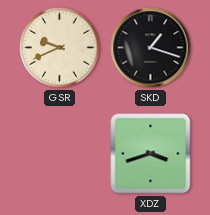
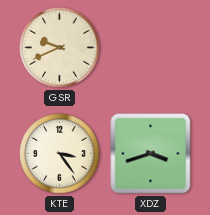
SKD: 1:18 -> none
KTE: none -> 3:24
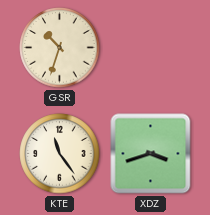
GSR: 9:41 -> 10:33
KTE: 3:24 -> 11:24
